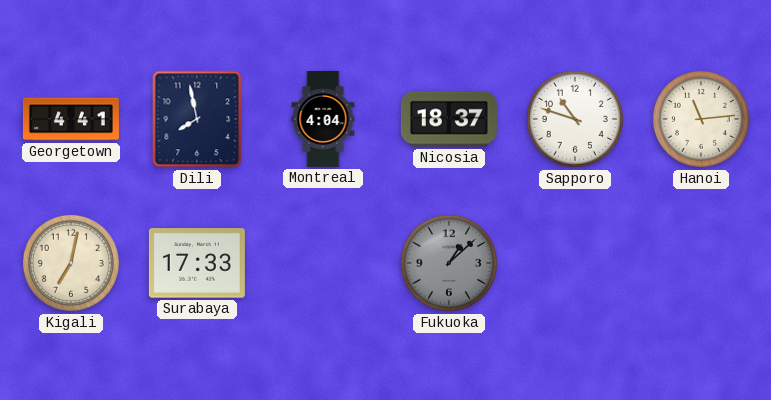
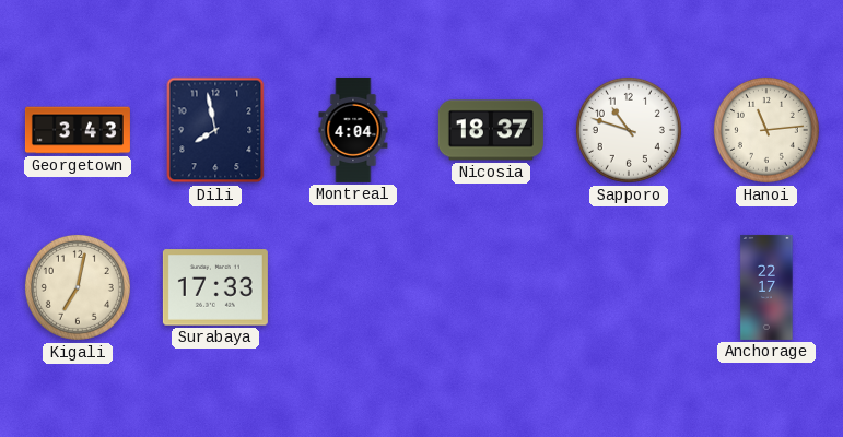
Georgetown: 4:41 -> 3:43
Fukuoka: 1:08 -> none
Anchorage: none -> 22:17
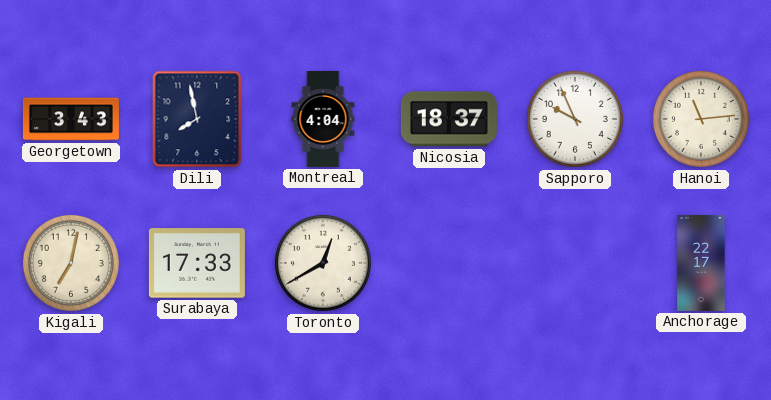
Sapporo: 10:48 -> 9:56
Toronto: none -> 12:40
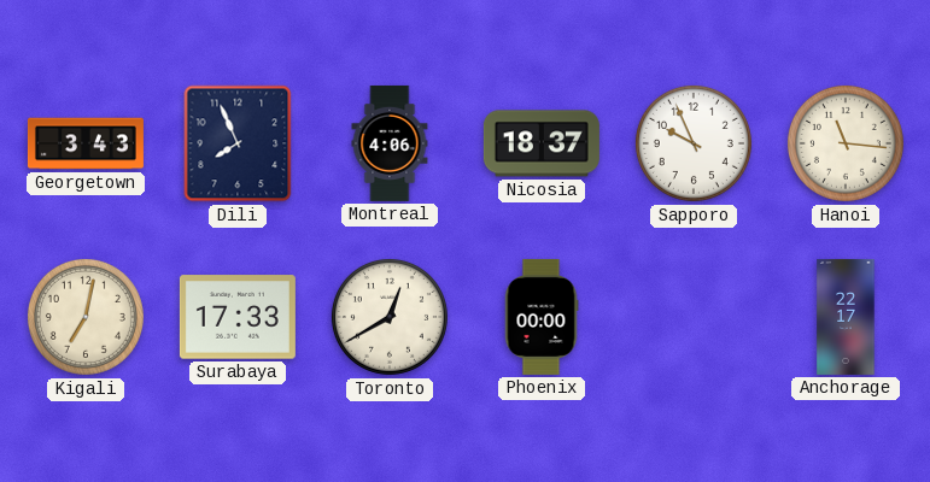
Dili: 7:58 -> 7:56
Montreal: 4:04 -> 4:06
Hanoi: 11:14 -> 11:16
Phoenix: none -> 00:00
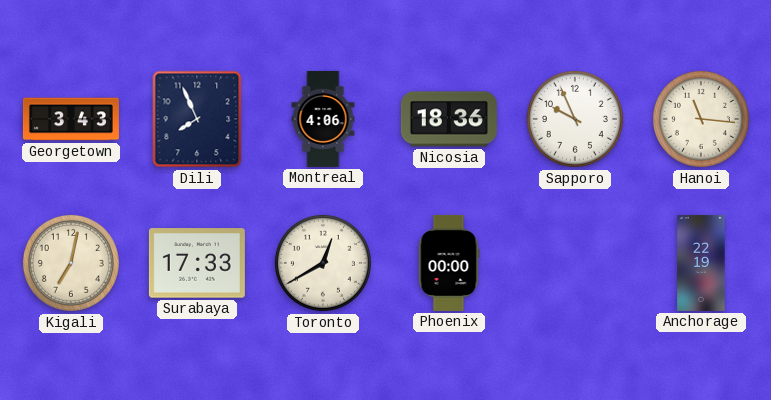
Nicosia: 18:37 -> 18:36
Anchorage: 22:17 -> 22:19
